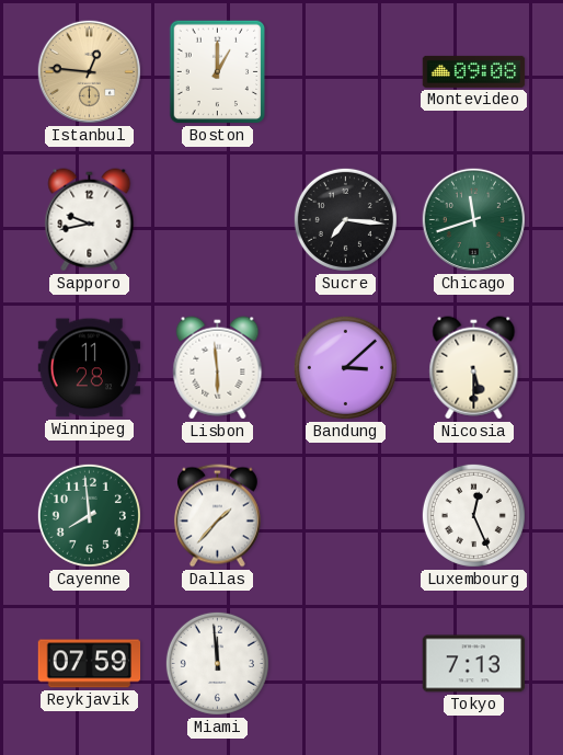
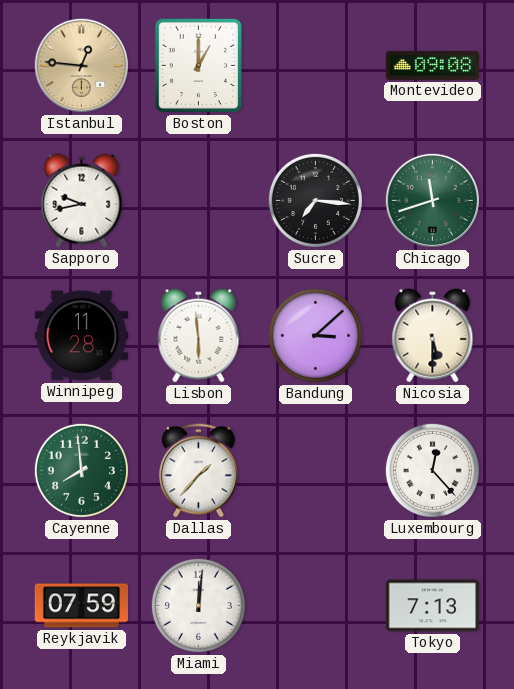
Luxembourg: 12:26 -> 12:23
Miami: 11:59 -> 12:01
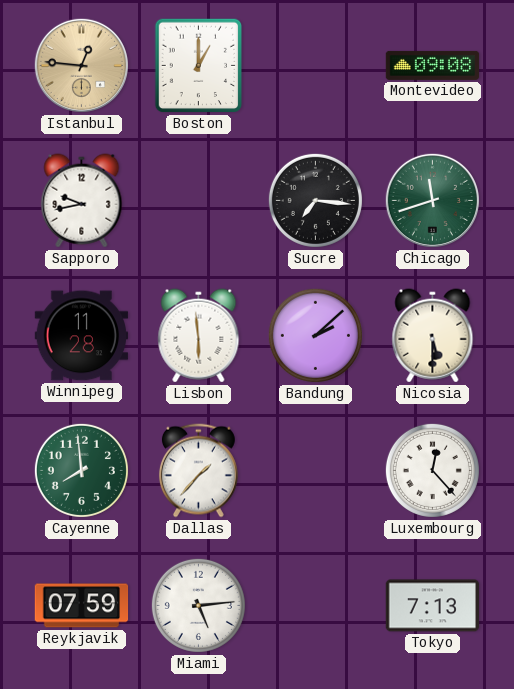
Bandung: 3:08 -> 2:08
Miami: 12:01 -> 5:14
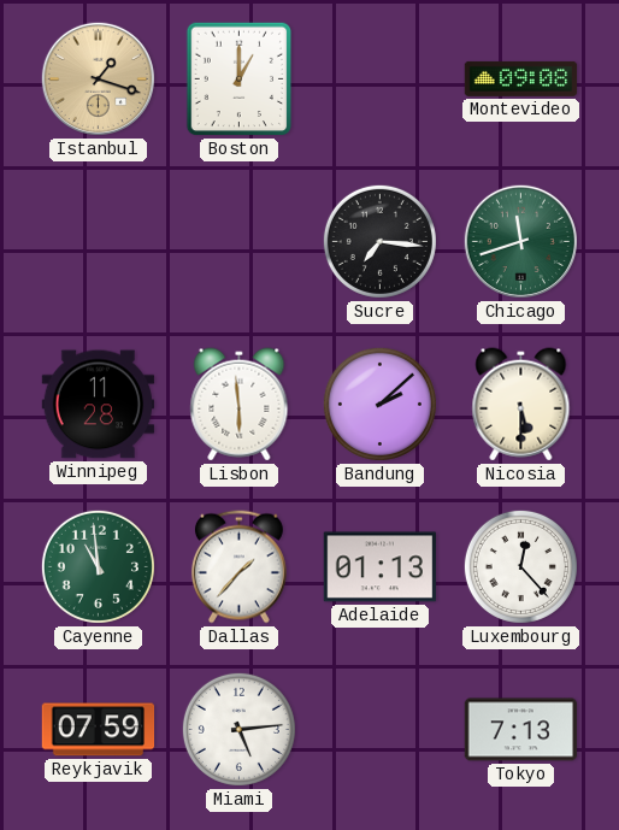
Istanbul: 12:46 -> 1:18
Sapporo: 9:43 -> none
Cayenne: 7:59 -> 10:59
Adelaide: none -> 01:13
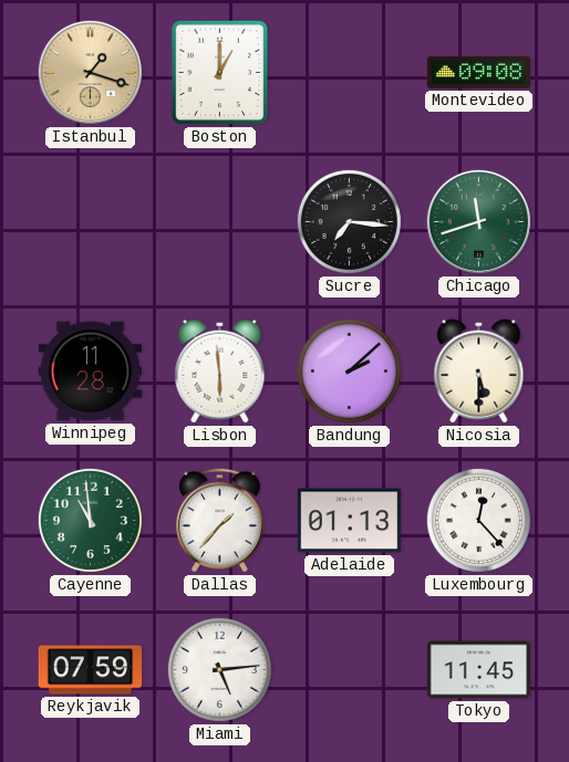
Tokyo: 7:13 -> 11:45
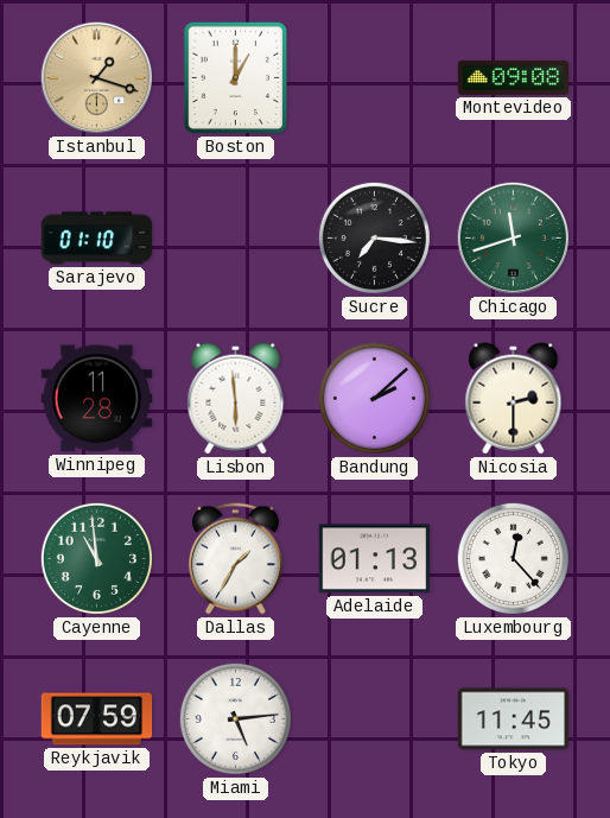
Sarajevo: none -> 01:10
Nicosia: 5:30 -> 2:30
Dallas: 1:37 -> 1:35
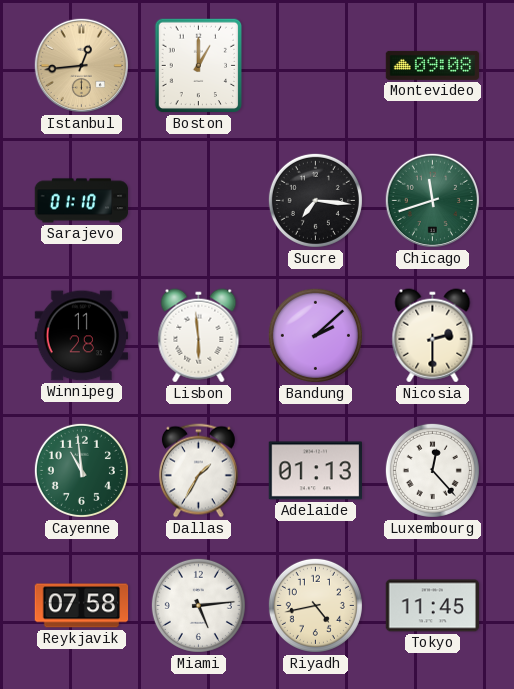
Istanbul: 1:18 -> 12:44
Reykjavik: 07:59 -> 07:58
Riyadh: none -> 4:43
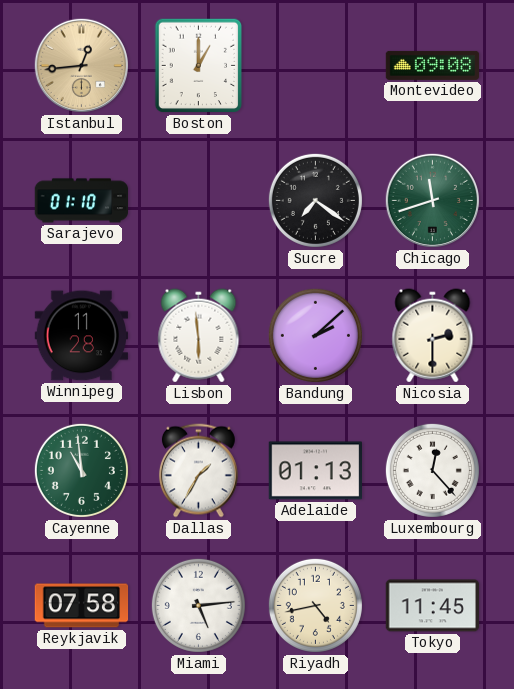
Sucre: 7:16 -> 7:21
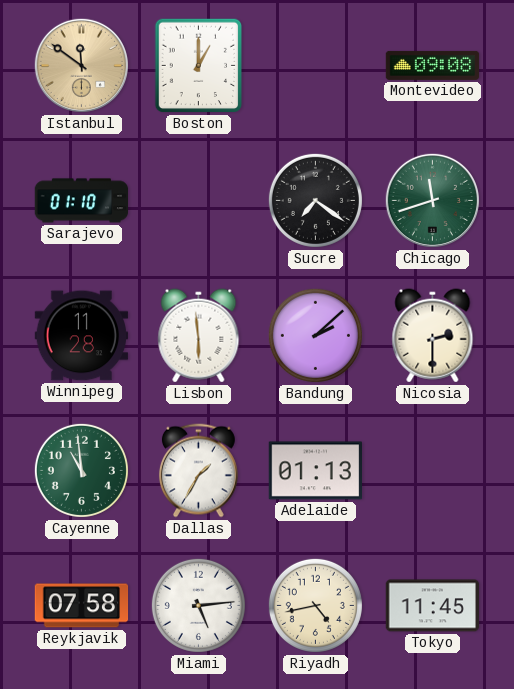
Istanbul: 12:44 -> 11:51
Luxembourg: 12:23 -> none
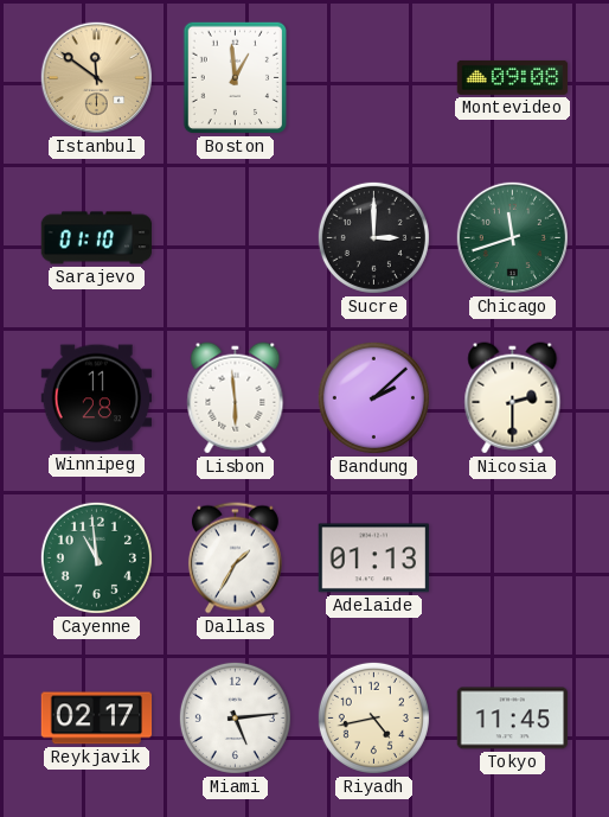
Boston: 1:00 -> 12:59
Sucre: 7:21 -> 3:00
Reykjavik: 07:58 -> 02:17
